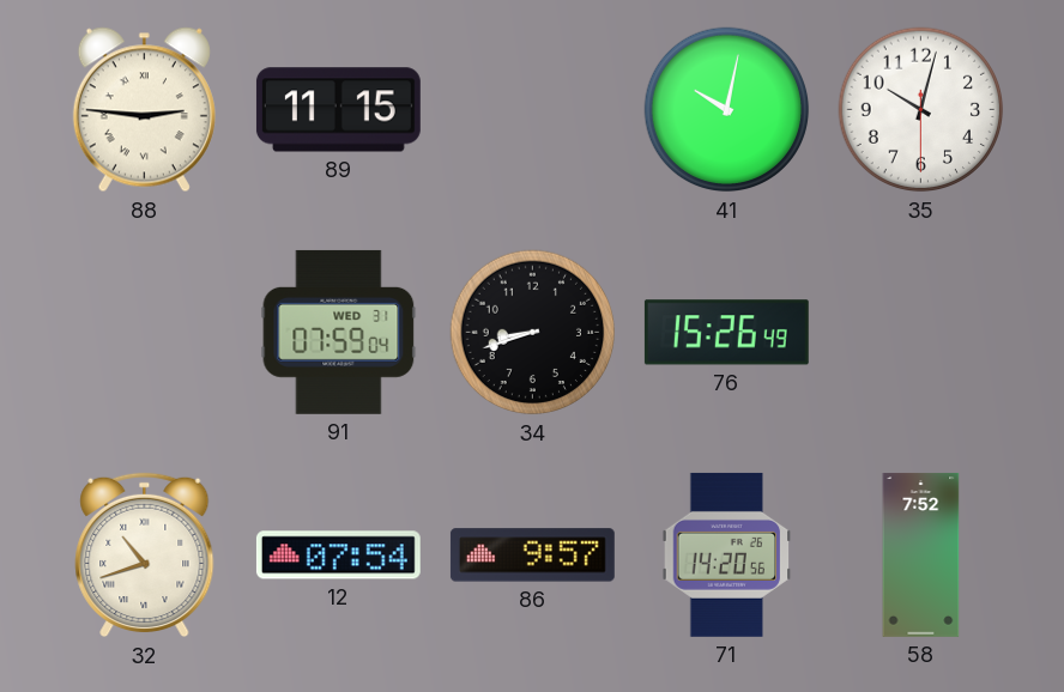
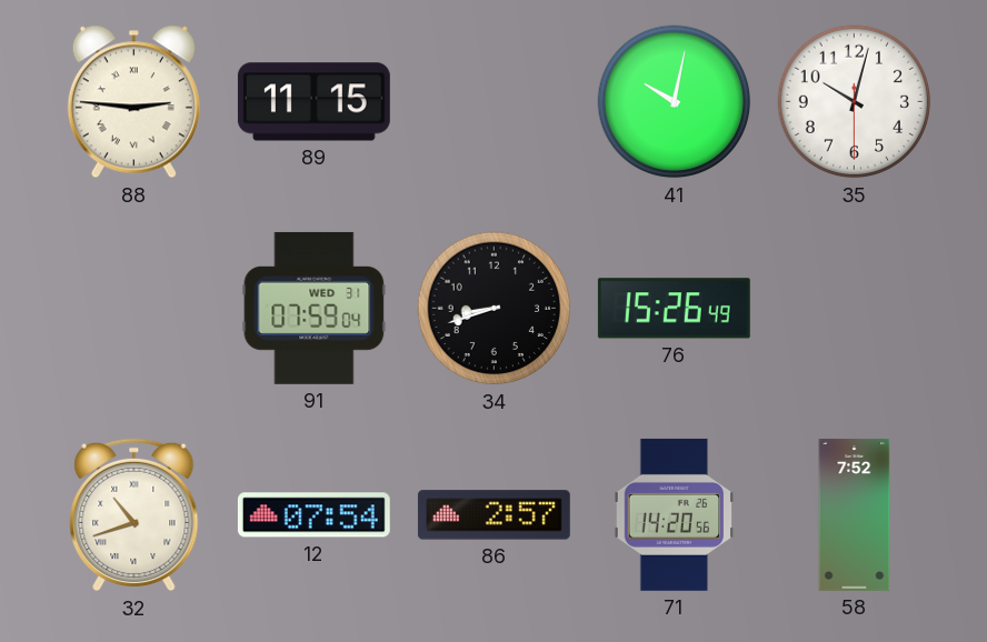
86: 9:57 -> 2:57
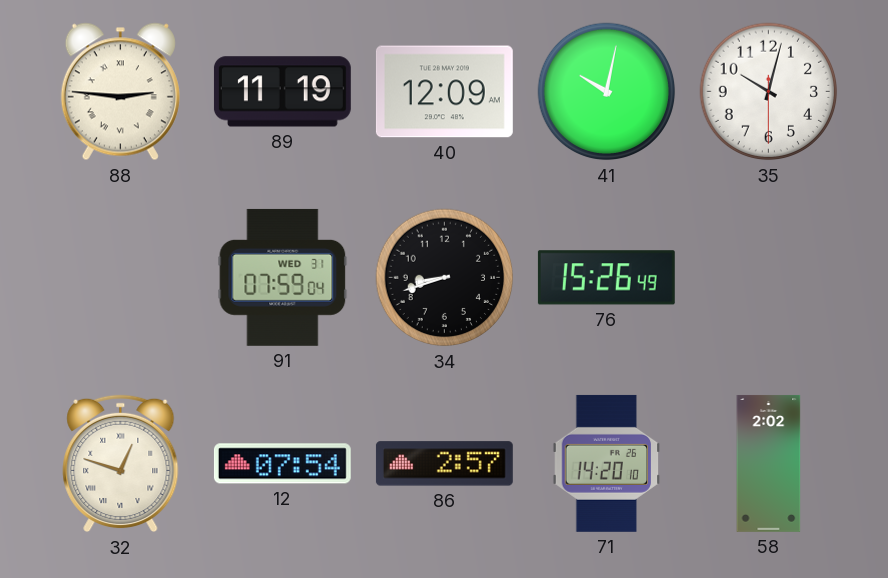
89: 11:15 -> 11:19
40: none -> 12:09
32: 10:42 -> 12:48
71: 14:20:56 -> 14:20:10
58: 7:52 -> 2:02
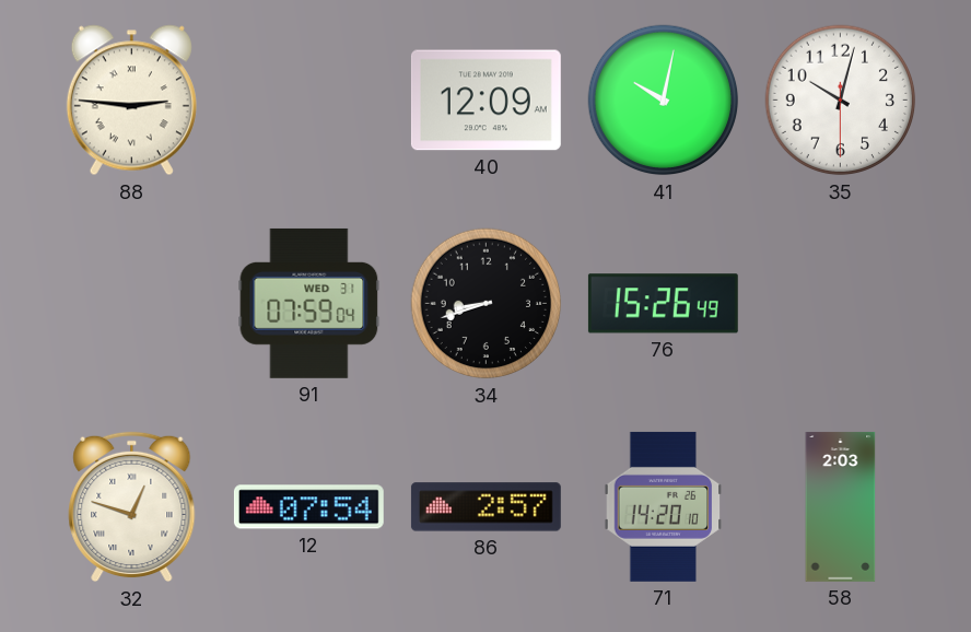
89: 11:19 -> none
58: 2:02 -> 2:03
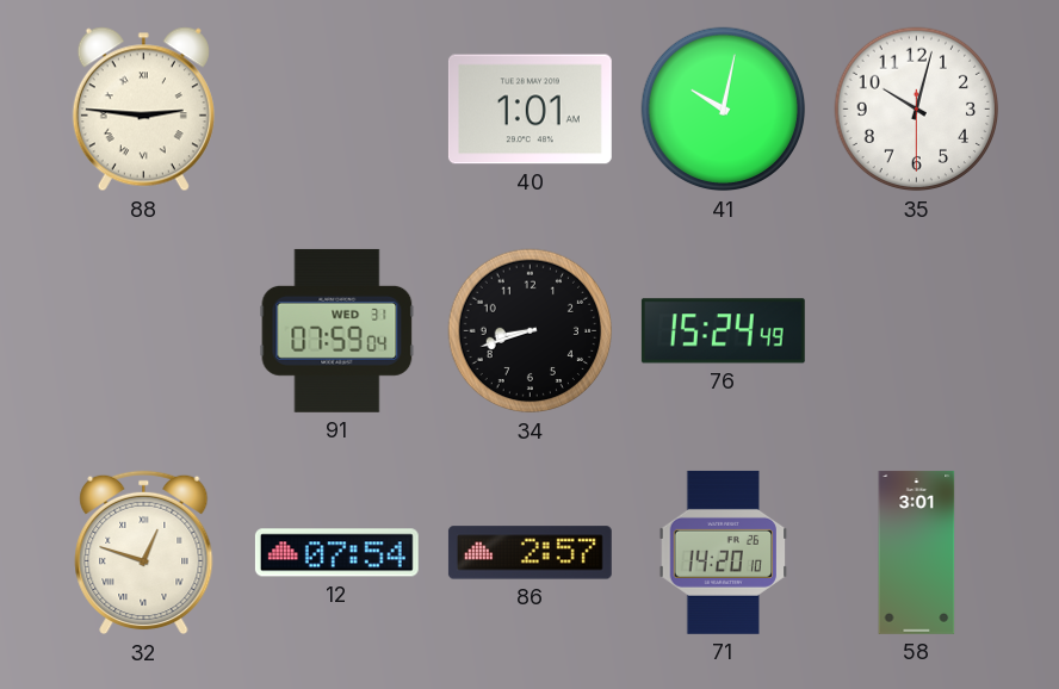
40: 12:09 -> 1:01
76: 15:26 -> 15:24
58: 2:03 -> 3:01
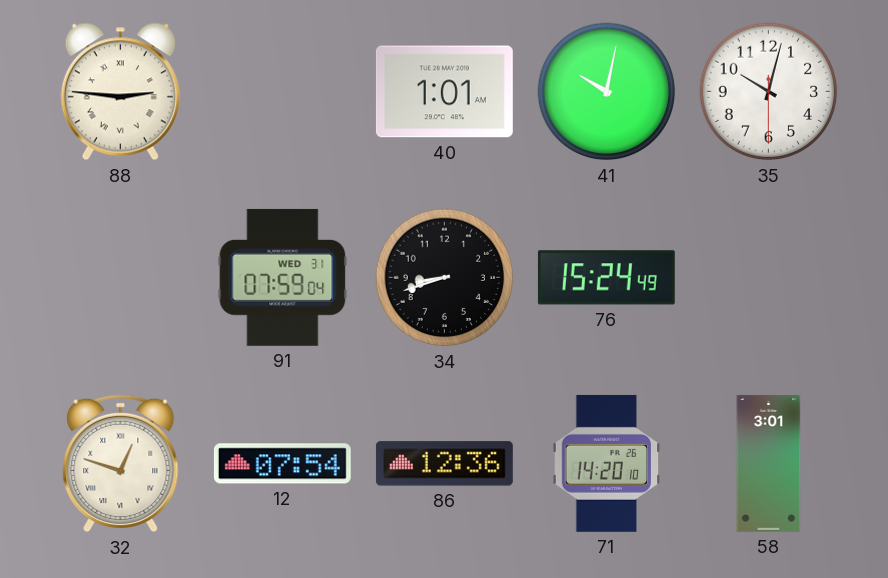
86: 2:57 -> 12:36
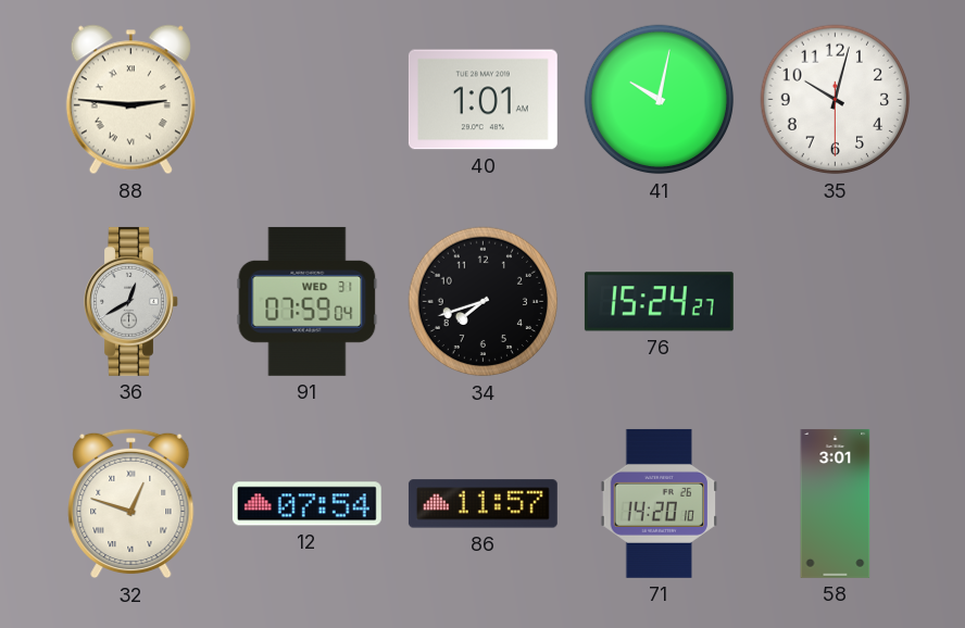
36: none -> 12:40
34: 8:42 -> 7:42
76: 15:24:49 -> 15:24:27
86: 12:36 -> 11:57
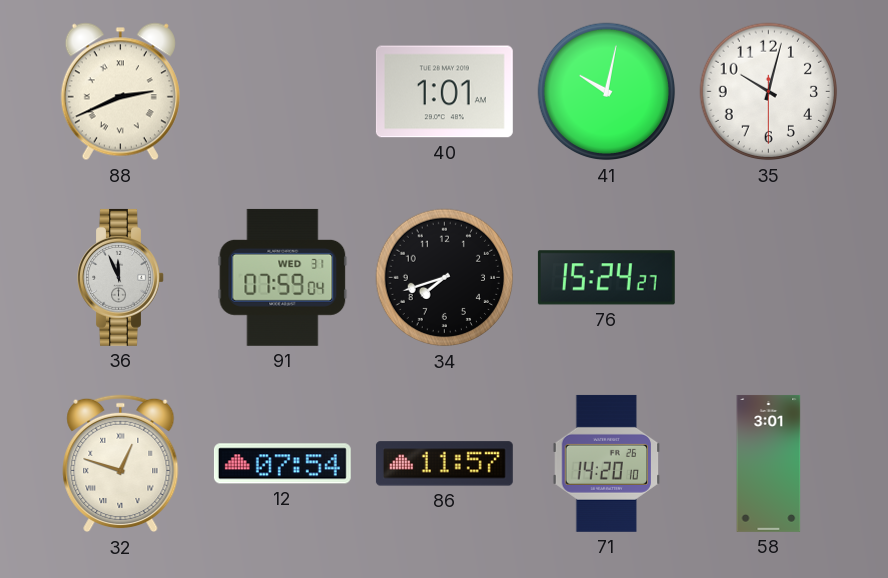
88: 2:46 -> 2:41
36: 12:40 -> 11:56
